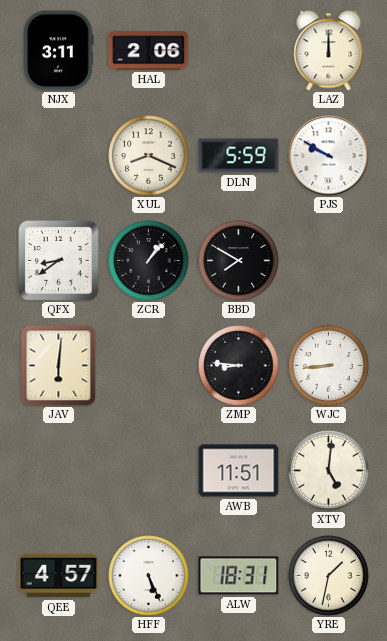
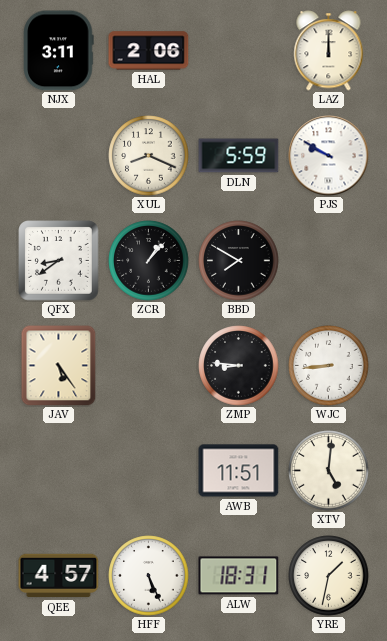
JAV: 6:01 -> 5:24
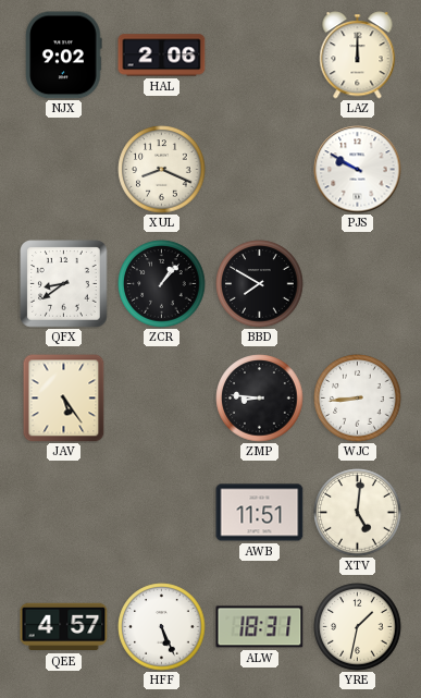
NJX: 3:11 -> 9:02
DLN: 5:59 -> none
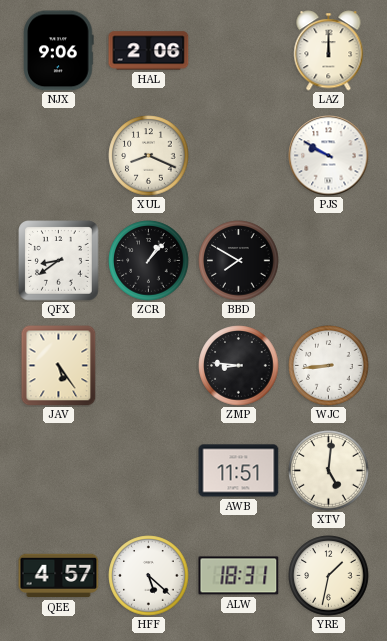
NJX: 9:02 -> 9:06
HFF: 5:26 -> 5:22
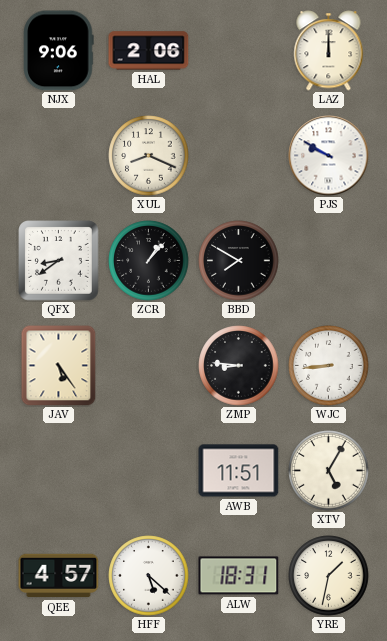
XTV: 5:01 -> 5:05
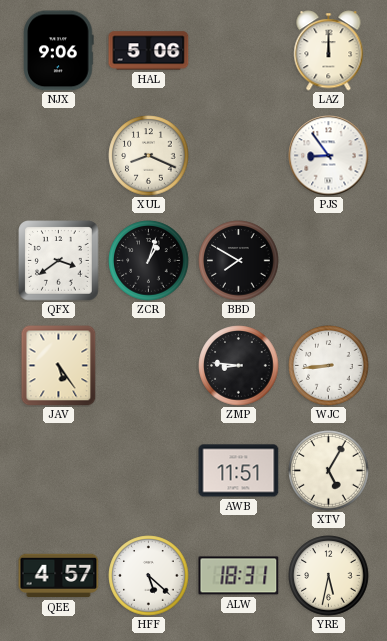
HAL: 2:06 -> 5:06
PJS: 9:50 -> 8:54
QFX: 8:39 -> 3:39
ZCR: 1:07 -> 1:03
YRE: 1:32 -> 5:32
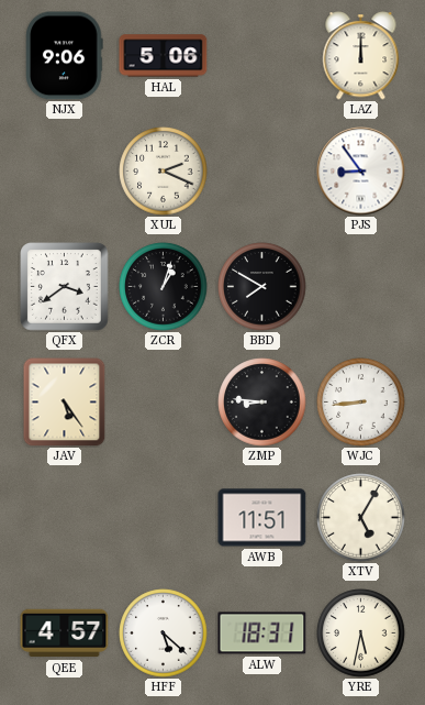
XUL: 8:19 -> 2:19
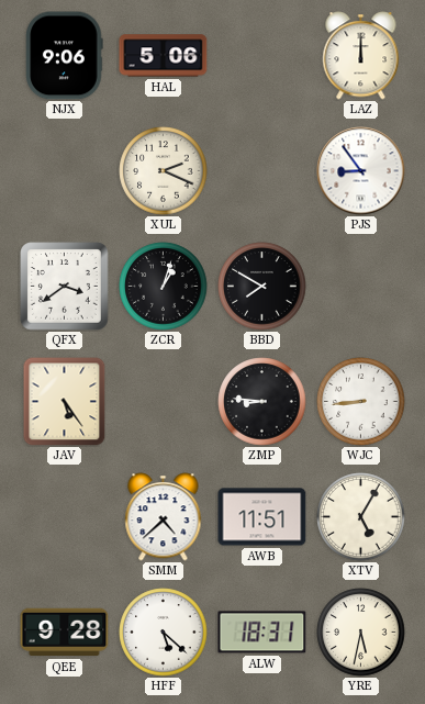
SMM: none -> 4:38
QEE: 4:57 -> 9:28
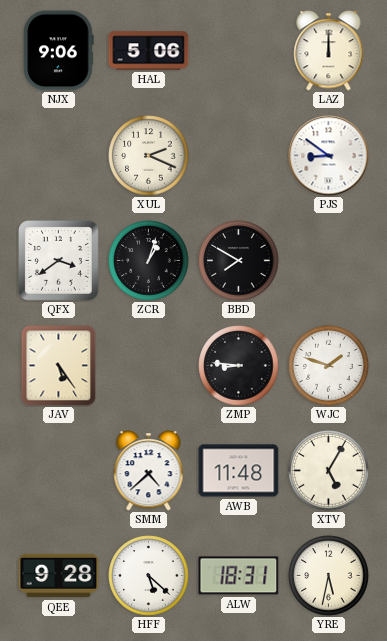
PJS: 8:54 -> 8:51
WJC: 8:44 -> 1:48
AWB: 11:51 -> 11:48
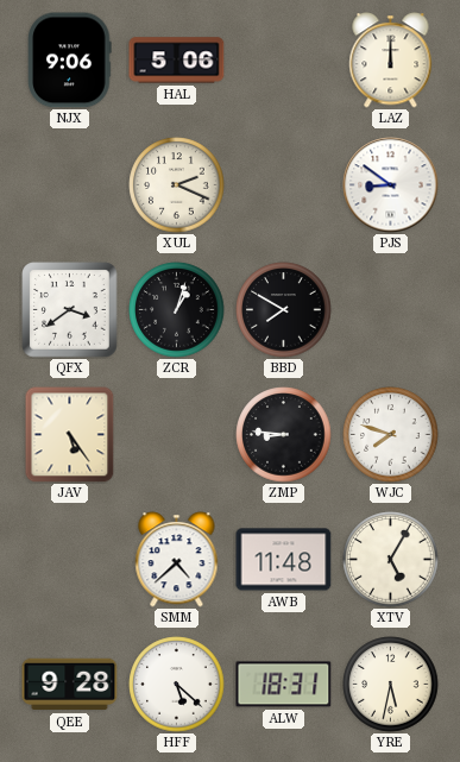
WJC: 1:48 -> 7:48
